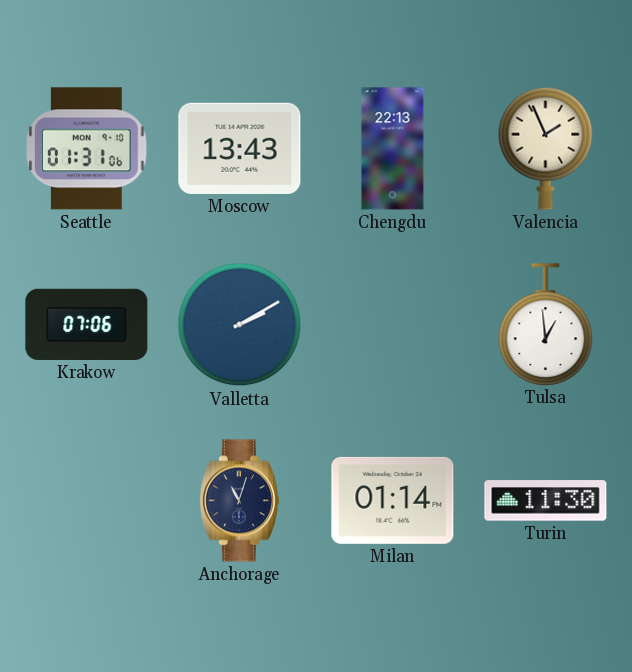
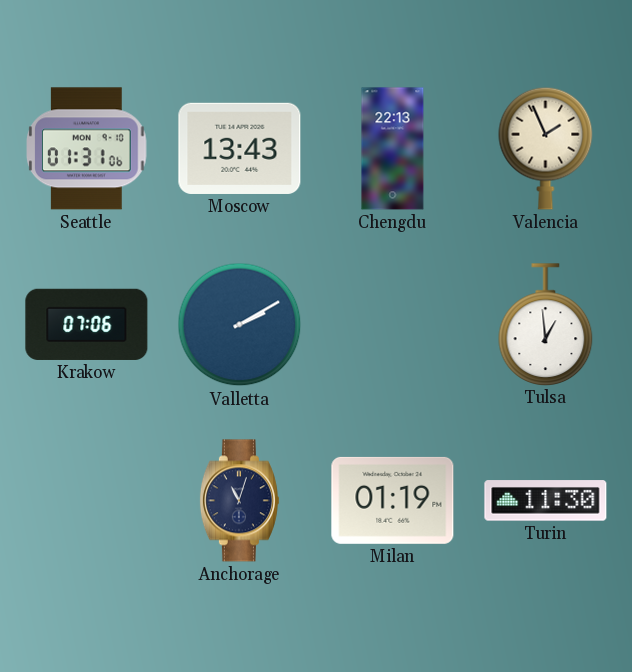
Milan: 01:14 -> 01:19
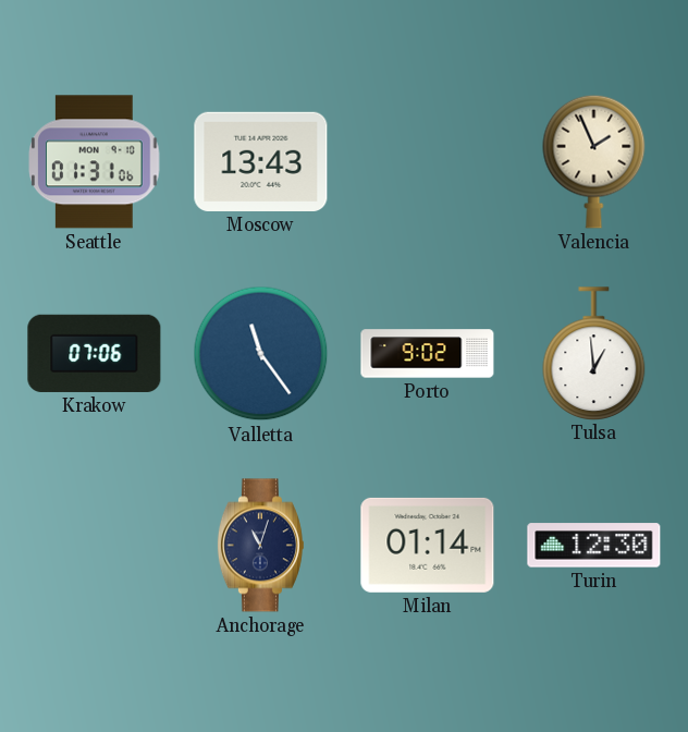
Chengdu: 22:13 -> none
Valletta: 2:10 -> 11:24
Porto: none -> 9:02
Milan: 01:19 -> 01:14
Turin: 11:30 -> 12:30
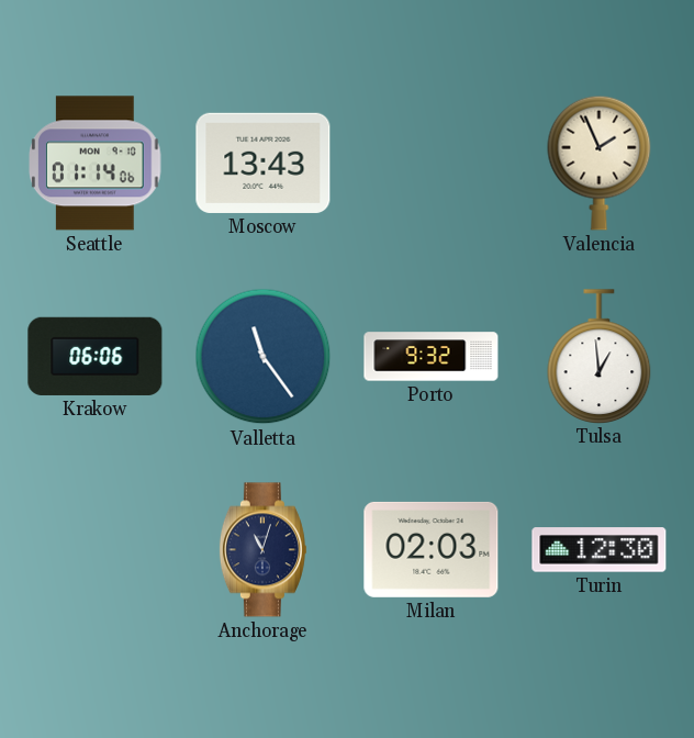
Seattle: 01:31 -> 01:14
Krakow: 07:06 -> 06:06
Porto: 9:02 -> 9:32
Milan: 01:14 -> 02:03
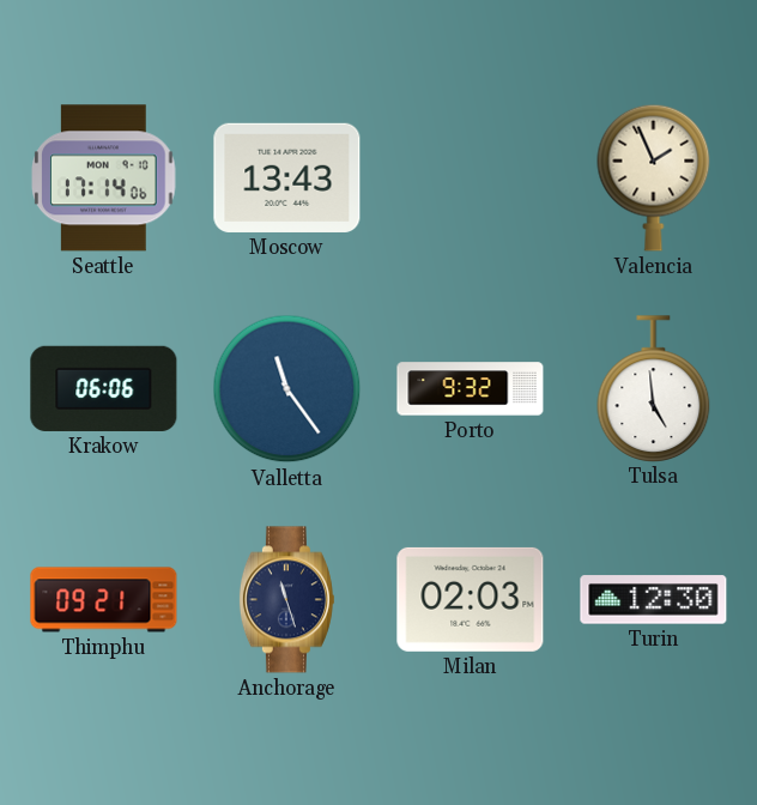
Seattle: 01:14 -> 17:14
Tulsa: 12:59 -> 4:59
Thimphu: none -> 09:21
Anchorage: 11:03 -> 11:27
